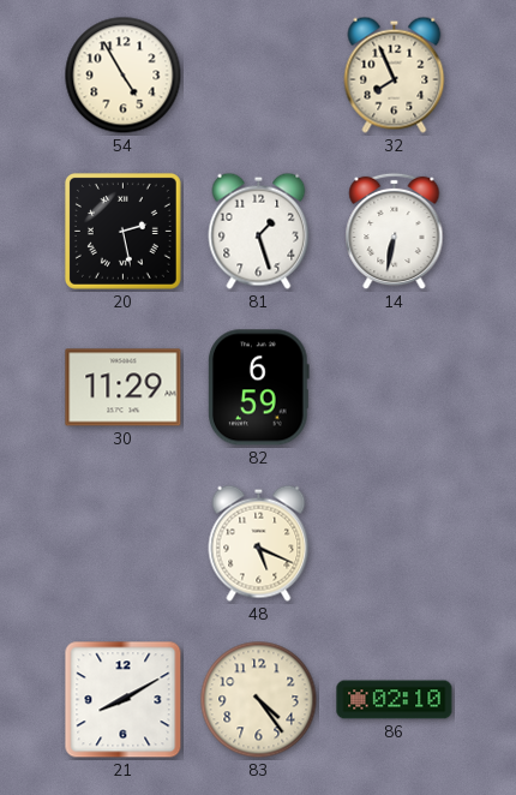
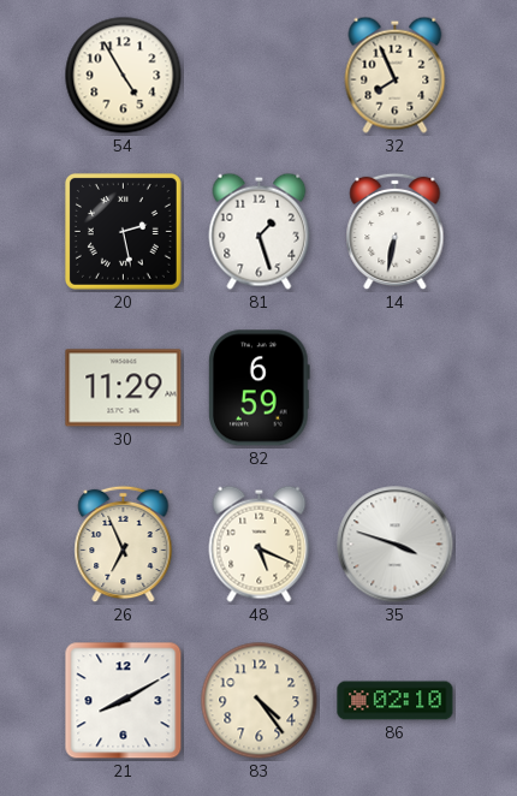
26: none -> 6:56
35: none -> 3:48
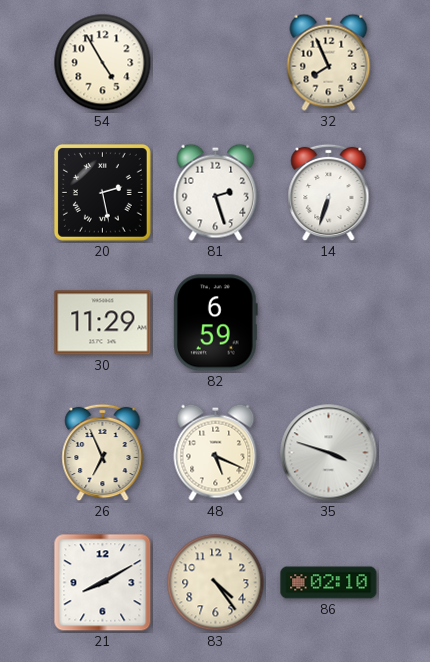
81: 1:27 -> 2:27
14: 6:32 -> 6:33
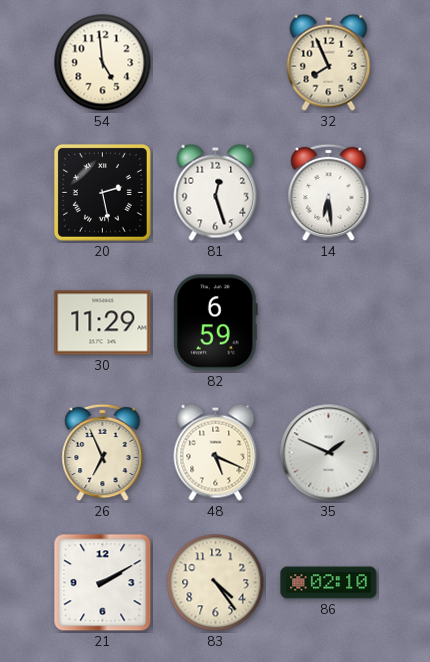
54: 4:55 -> 4:59
81: 2:27 -> 12:27
14: 6:33 -> 6:29
35: 3:48 -> 1:49
21: 8:10 -> 2:10
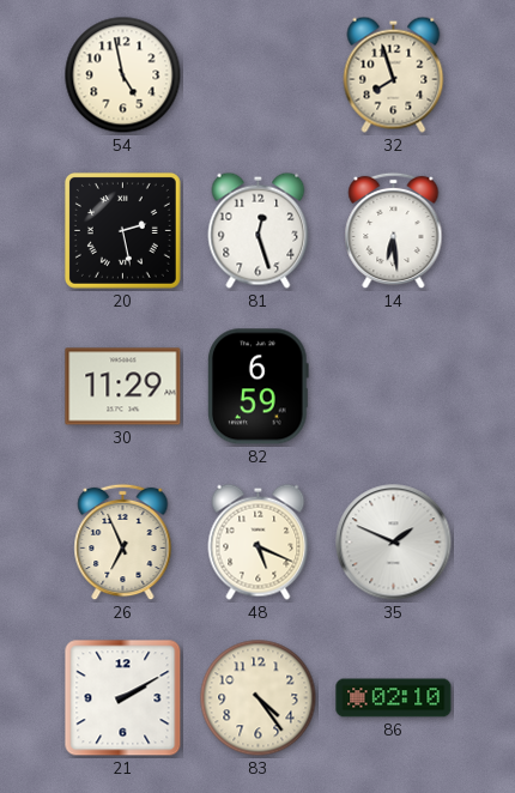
54: 4:59 -> 4:58
32: 7:56 -> 7:57
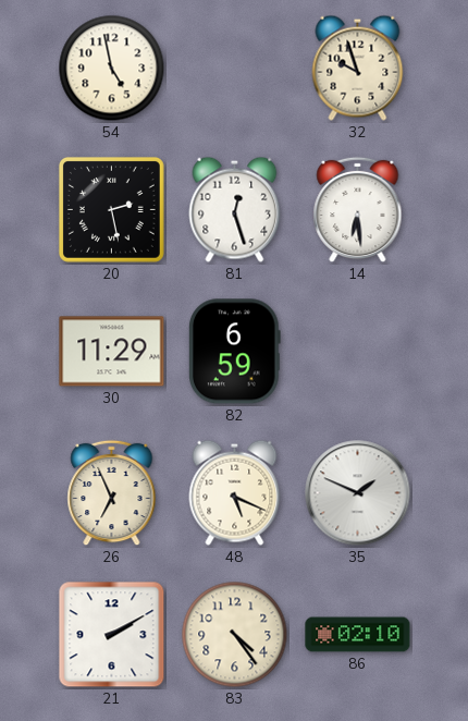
32: 7:57 -> 9:57
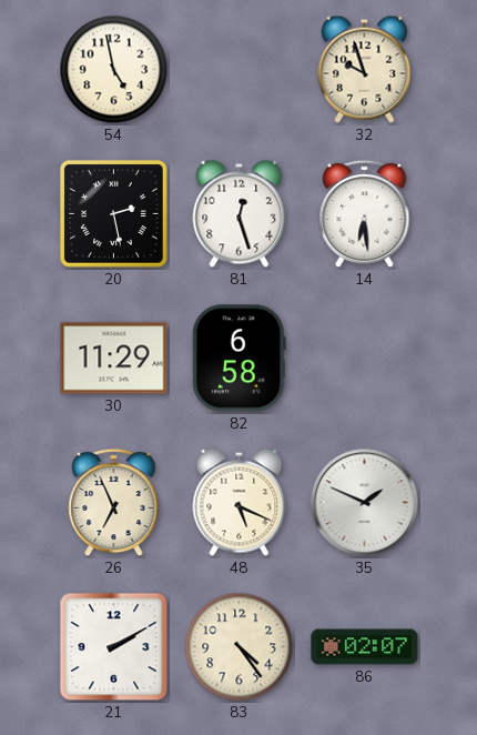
82: 6:59 -> 6:58
86: 02:10 -> 02:07
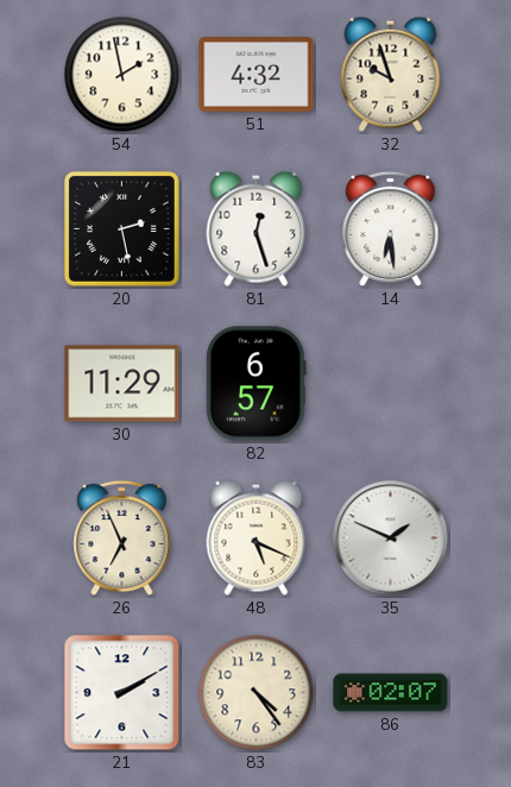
54: 4:58 -> 1:58
51: none -> 4:32
82: 6:58 -> 6:57
